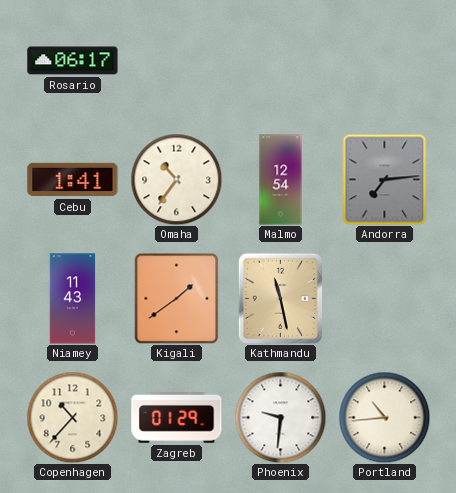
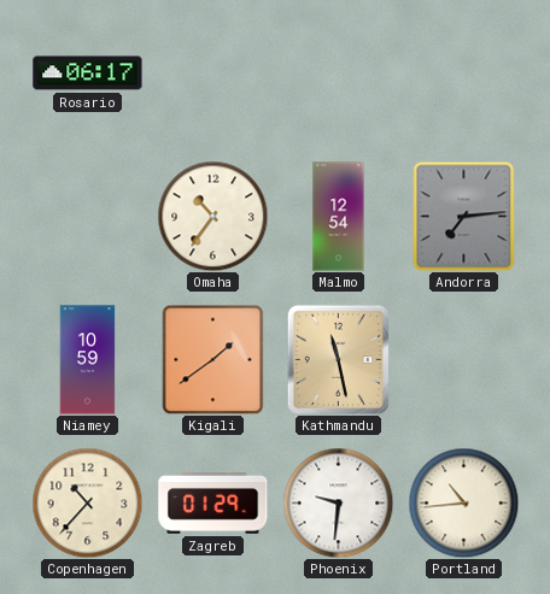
Cebu: 1:41 -> none
Niamey: 11:43 -> 10:59
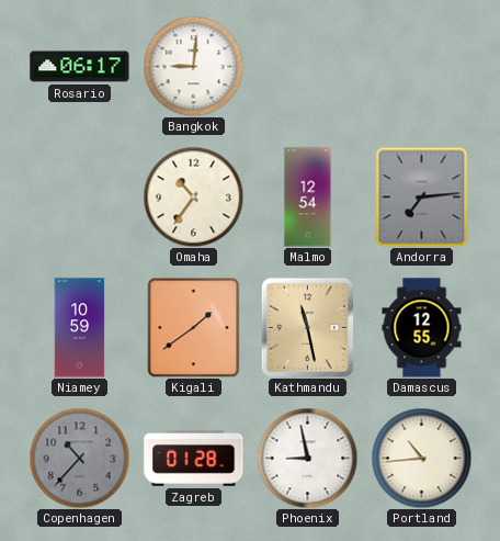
Bangkok: none -> 9:01
Damascus: none -> 12:55
Copenhagen dial: cream -> grey
Zagreb: 01:29 -> 01:28
Phoenix: 9:31 -> 8:58
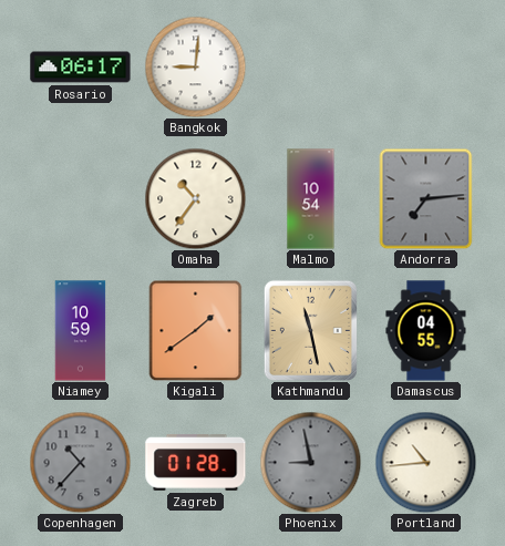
Malmo: 12:54 -> 10:54
Damascus: 12:55 -> 04:55
Phoenix dial: white -> grey
